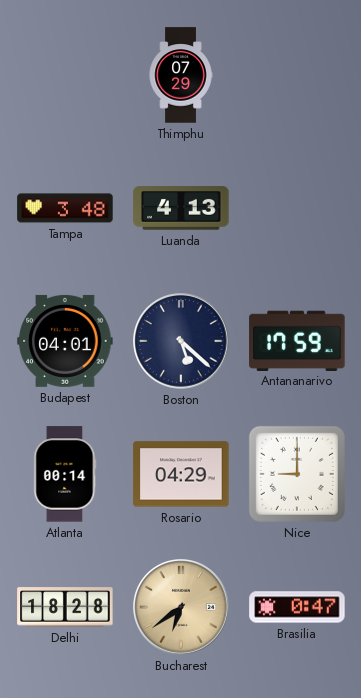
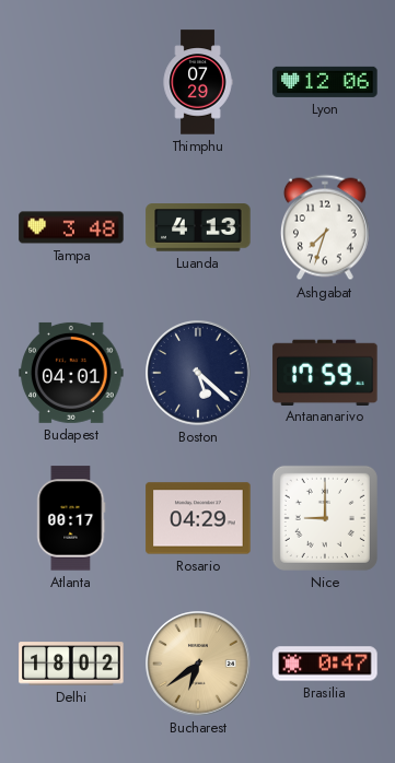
Lyon: none -> 12:06
Ashgabat: none -> 7:33
Atlanta: 00:14 -> 00:17
Delhi: 18:28 -> 18:02
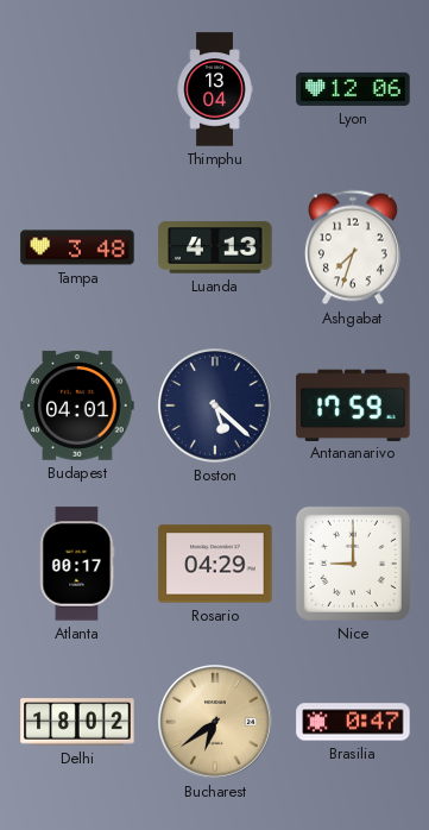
Thimphu: 07:29 -> 13:04
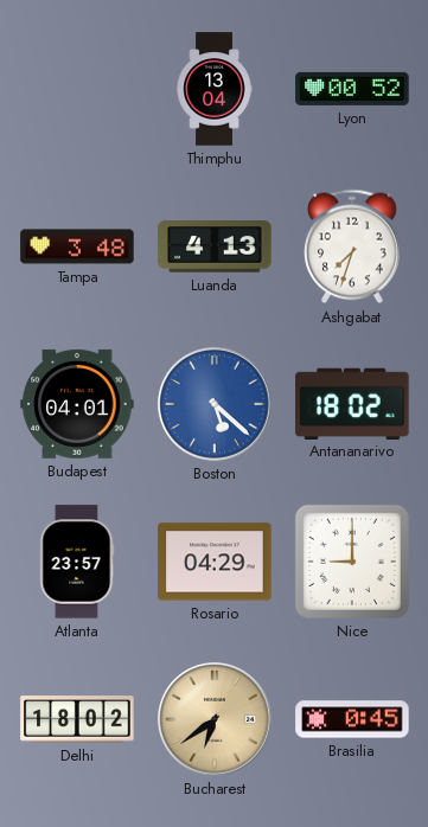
Lyon: 12:06 -> 00:52
Boston dial: navy -> blue
Antananarivo: 17:59 -> 18:02
Atlanta: 00:17 -> 23:57
Brasilia: 0:47 -> 0:45
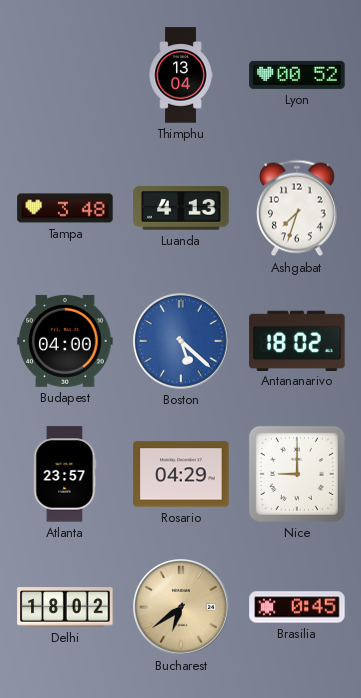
Budapest: 04:01 -> 04:00
